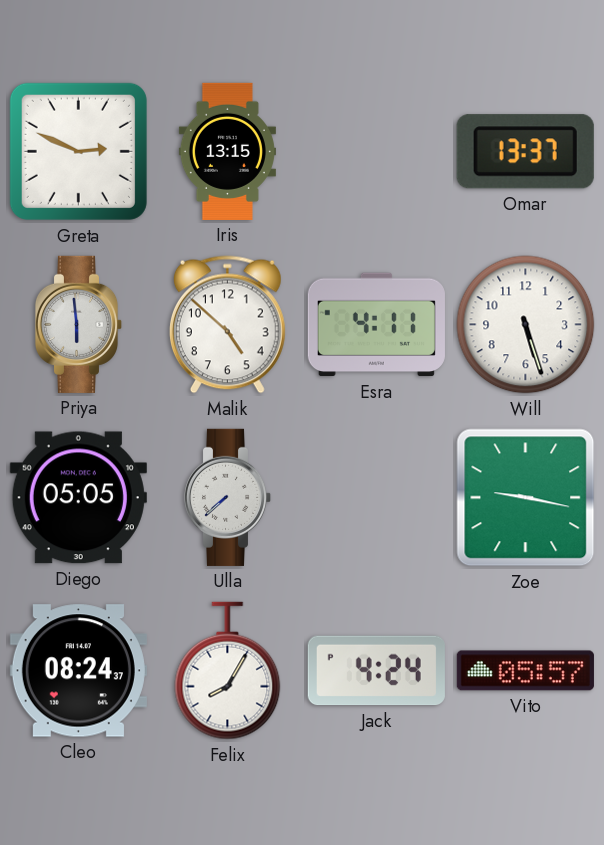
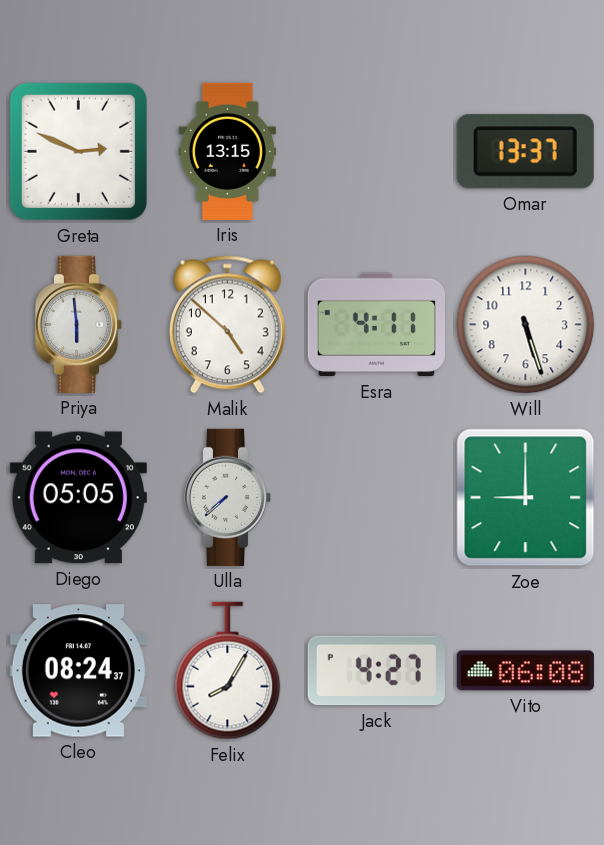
Zoe: 9:17 -> 9:00
Jack: 4:24 -> 4:27
Vito: 05:57 -> 06:08
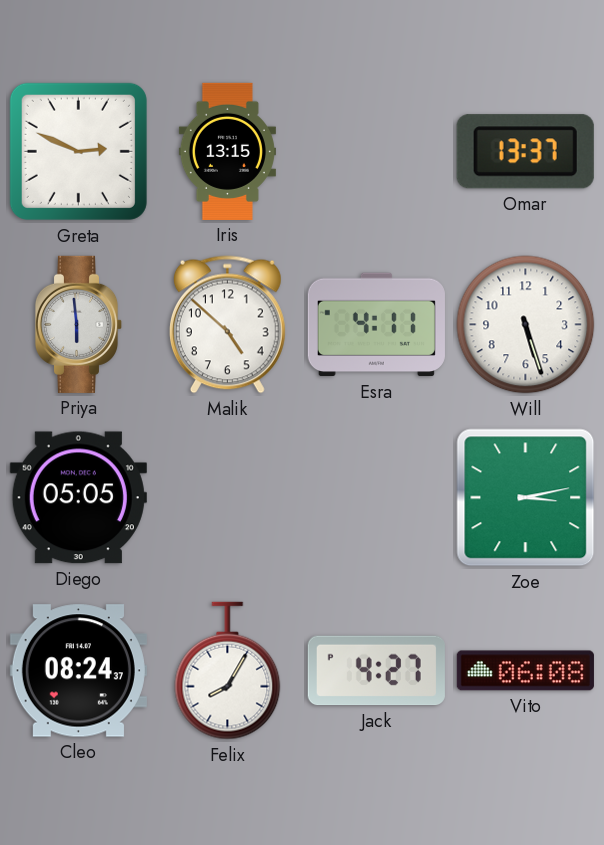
Ulla: 7:38 -> none
Zoe: 9:00 -> 3:13
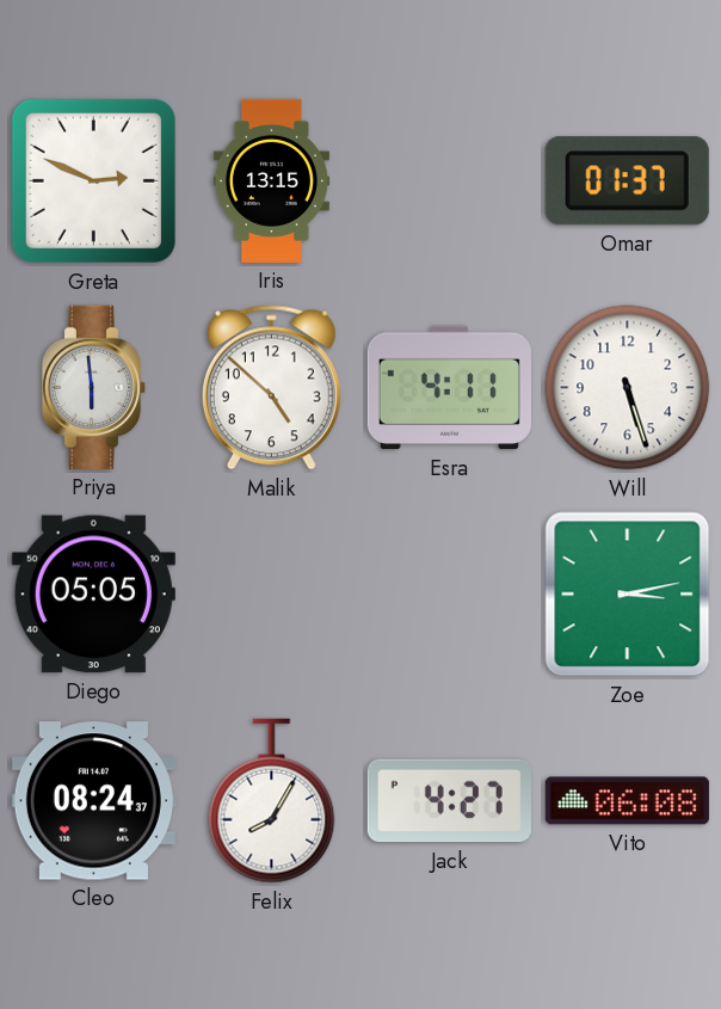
Omar: 13:37 -> 01:37
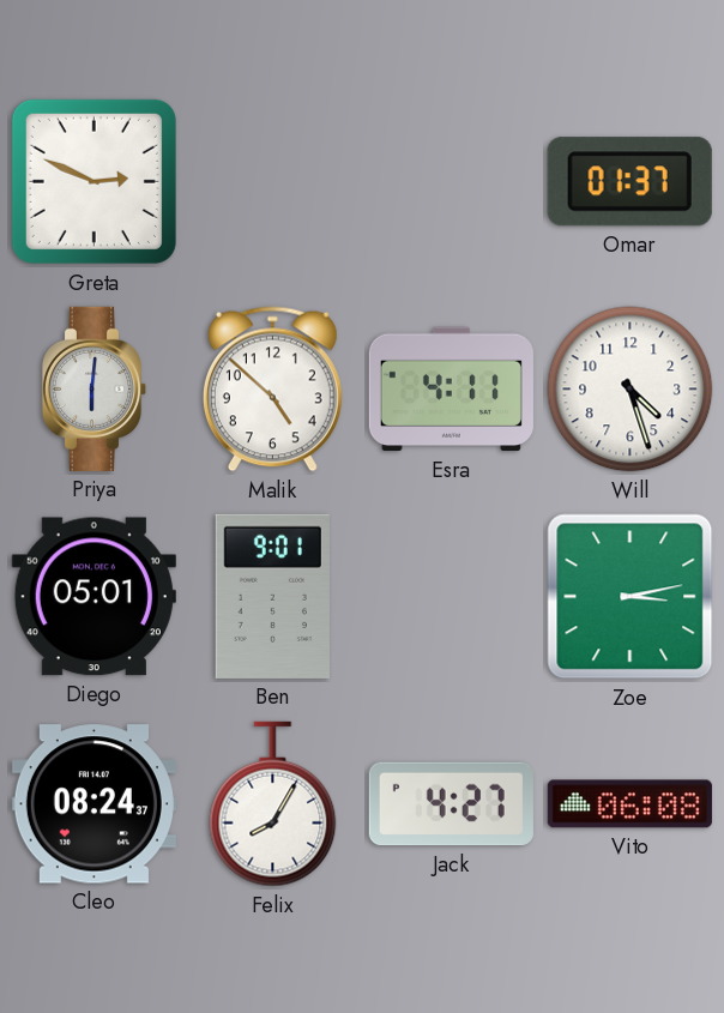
Iris: 13:15 -> none
Priya: 5:59 -> 6:01
Will: 5:27 -> 4:27
Diego: 05:05 -> 05:01
Ben: none -> 9:01
